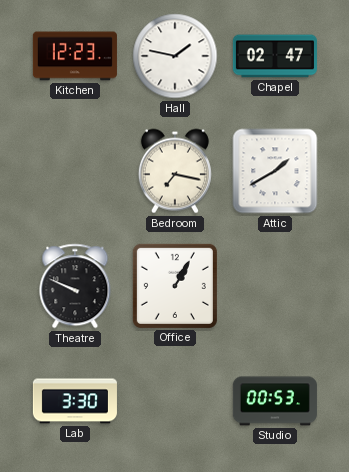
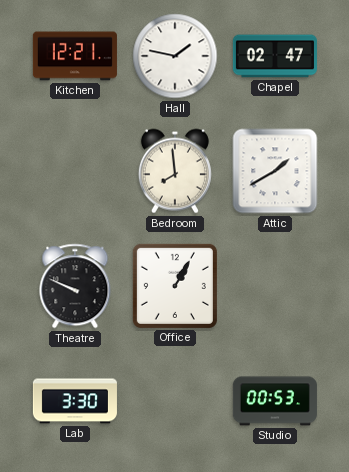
Kitchen: 12:23 -> 12:21
Bedroom: 7:17 -> 7:59
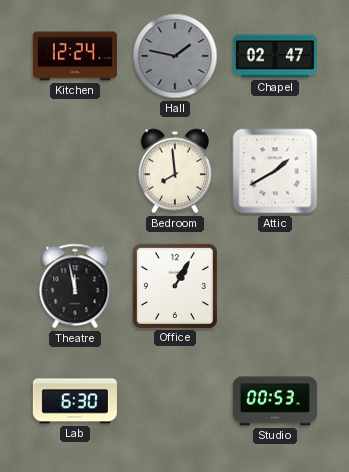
Kitchen: 12:21 -> 12:24
Hall dial: white -> grey
Theatre: 9:49 -> 11:58
Lab: 3:30 -> 6:30
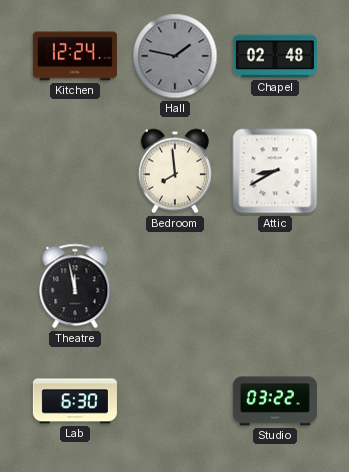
Chapel: 02:47 -> 02:48
Attic: 1:40 -> 8:40
Office: 1:05 -> none
Studio: 00:53 -> 03:22
